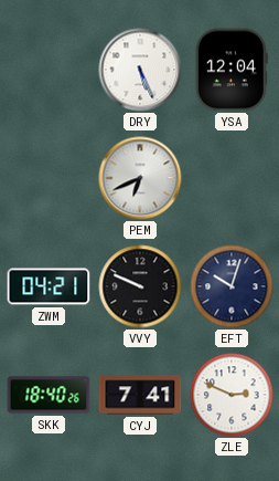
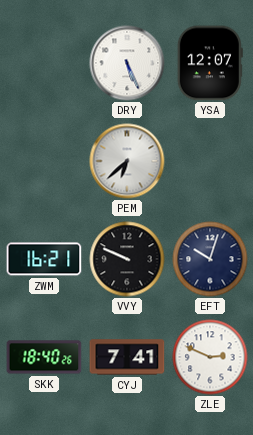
YSA: 12:04 -> 12:07
PEM: 6:41 -> 6:38
ZWM: 04:21 -> 16:21
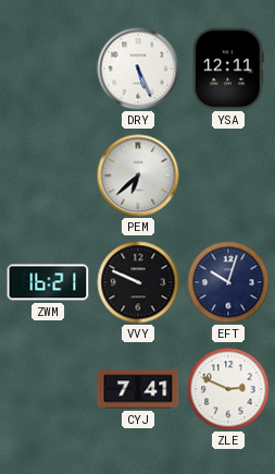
YSA: 12:07 -> 12:11
SKK: 18:40 -> none
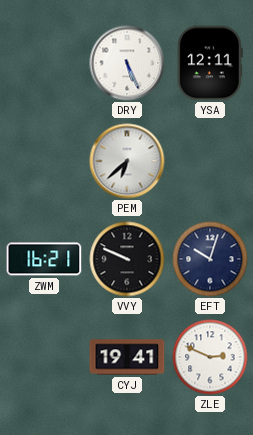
CYJ: 7:41 -> 19:41
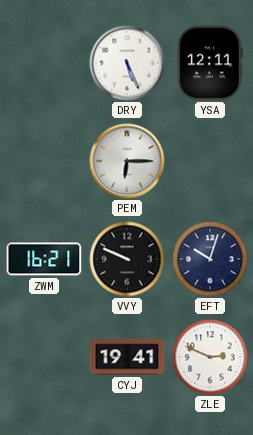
PEM: 6:38 -> 6:15
